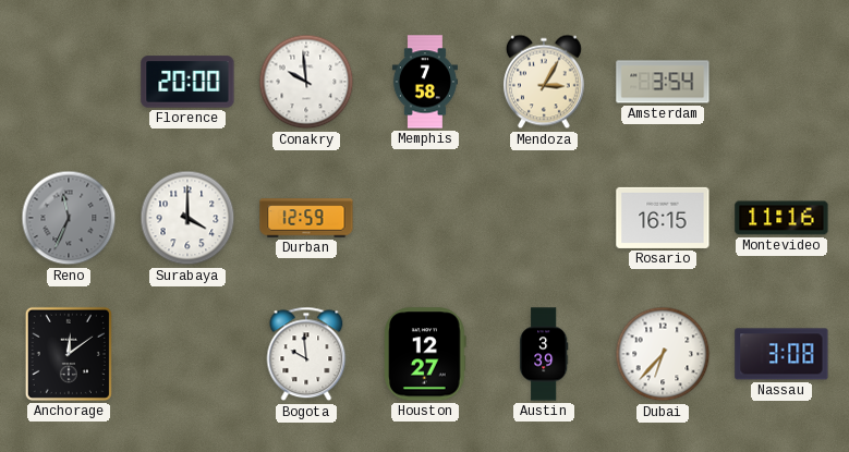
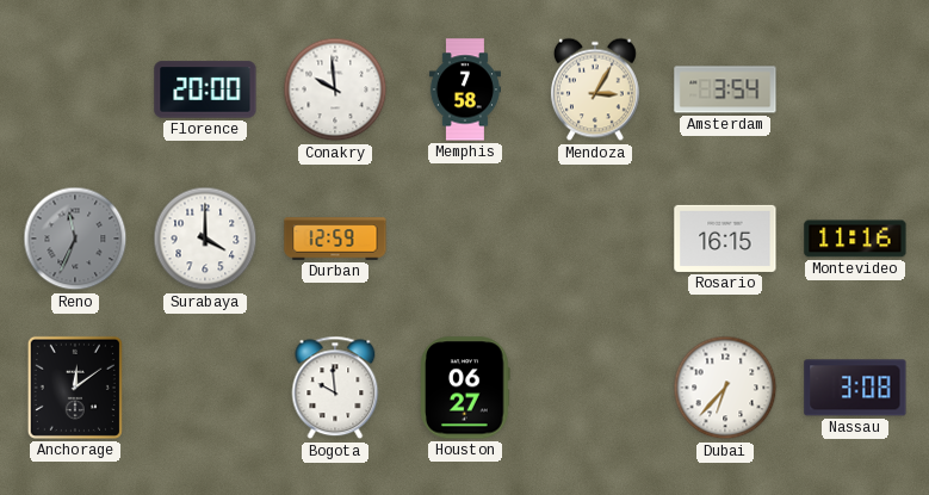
Houston: 12:27 -> 06:27
Austin: 3:39 -> none
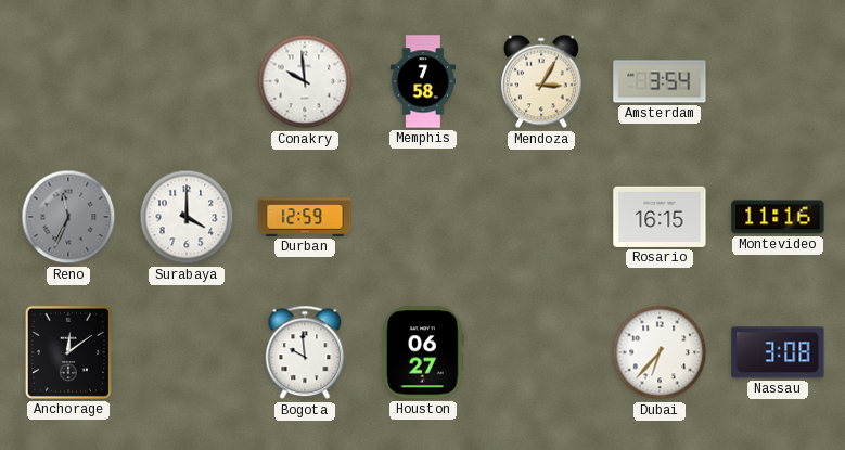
Florence: 20:00 -> none
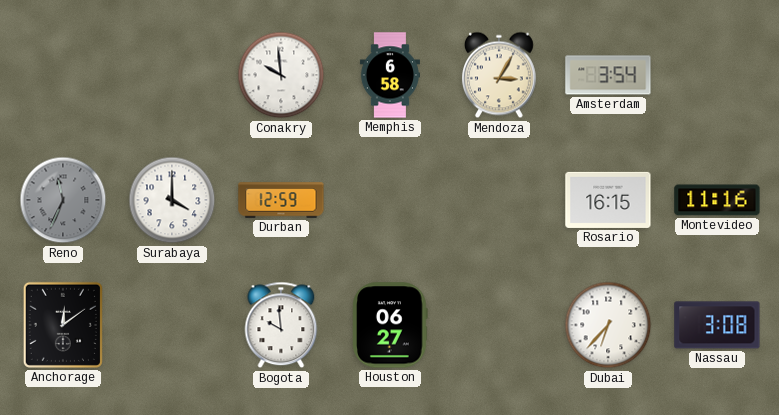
Memphis: 7:58 -> 6:58
